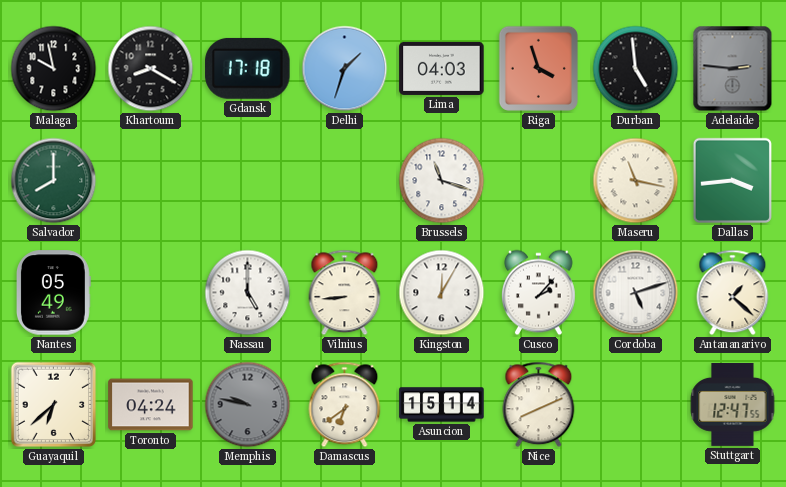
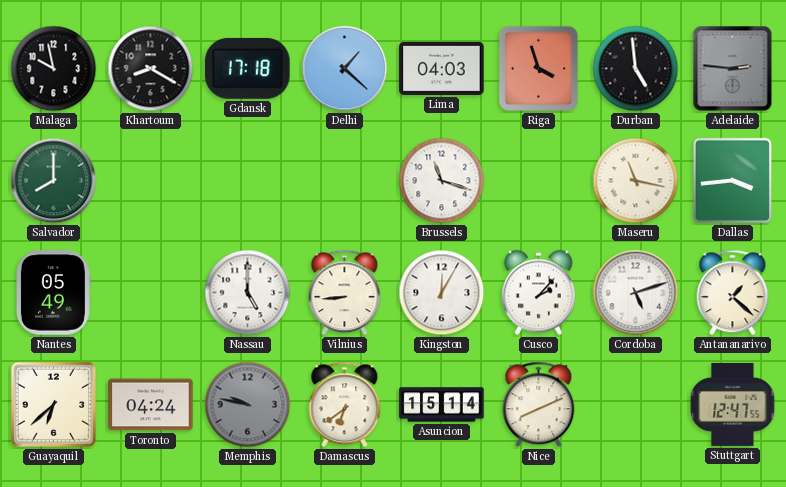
Delhi: 1:33 -> 1:22
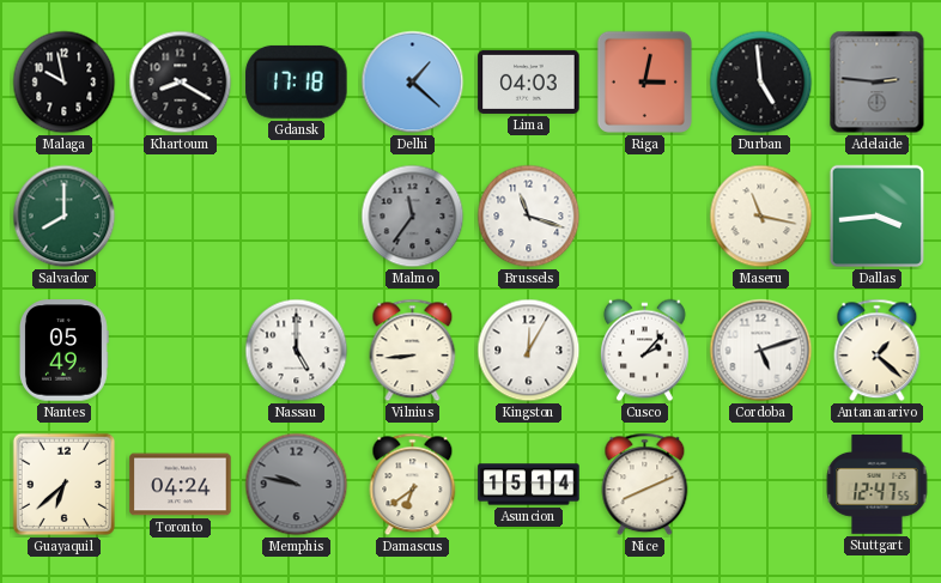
Riga: 3:57 -> 3:02
Malmo: none -> 11:36
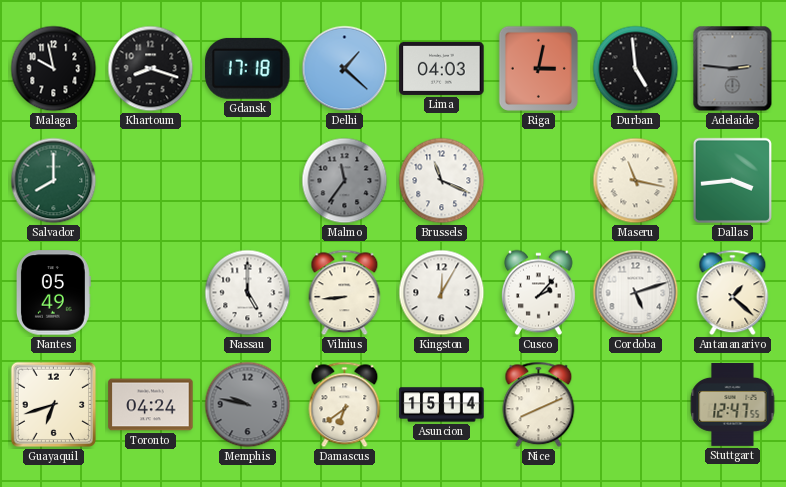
Khartoum: 8:20 -> 8:18
Brussels: 11:18 -> 11:19
Guayaquil: 6:38 -> 6:42
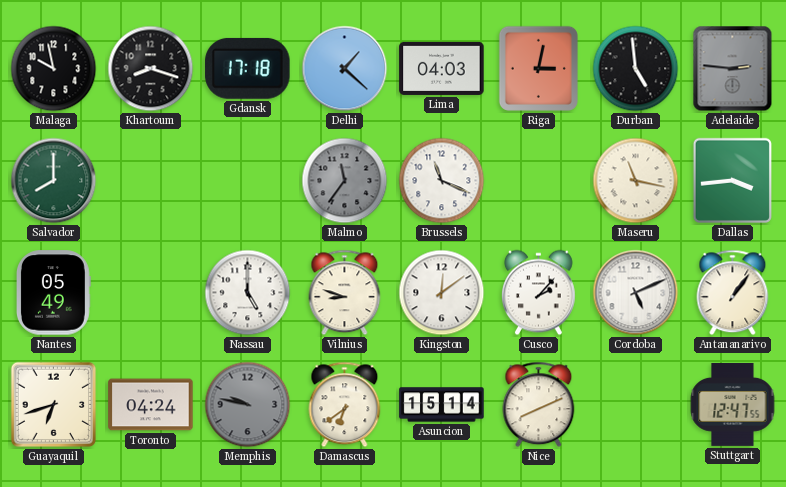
Vilnius: 8:44 -> 8:48
Kingston: 12:05 -> 12:09
Cordoba: 5:12 -> 5:11
Antananarivo: 1:22 -> 1:06
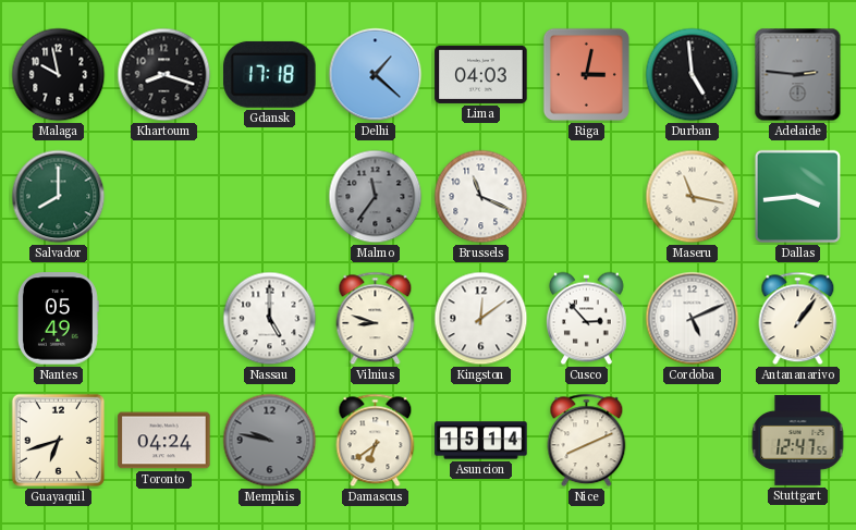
Cusco: 2:07 -> 2:53
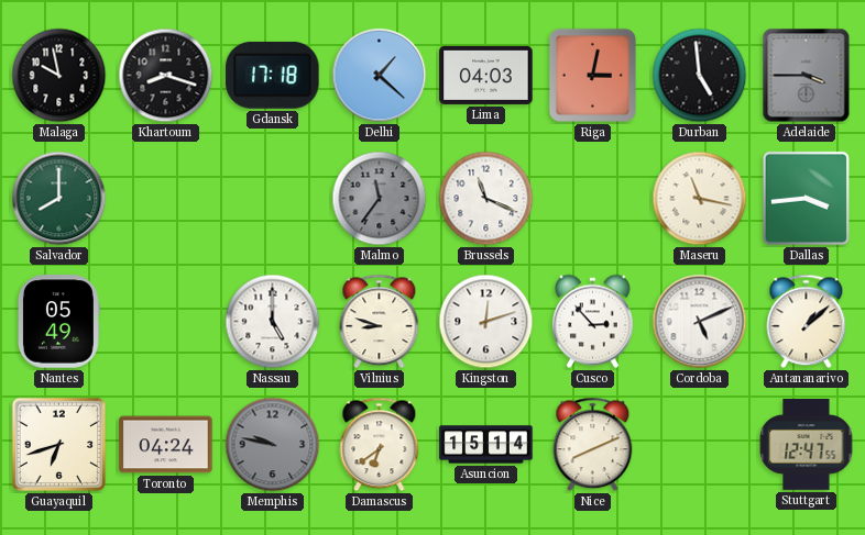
Adelaide: 2:46 -> 3:45
Kingston: 12:09 -> 12:12
Antananarivo: 1:06 -> 1:08
